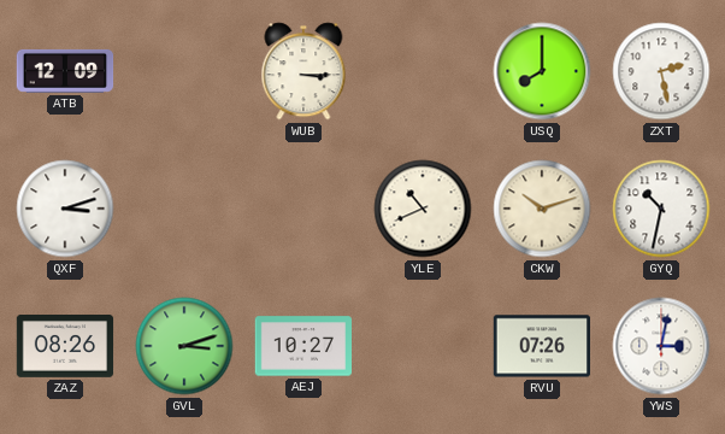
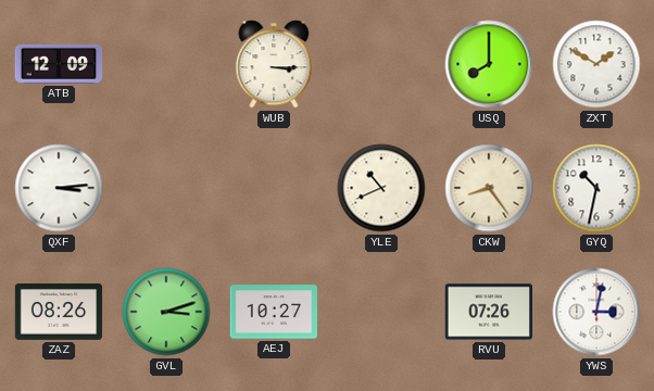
ZXT: 2:28 -> 1:50
QXF: 3:12 -> 3:14
CKW: 10:12 -> 8:24
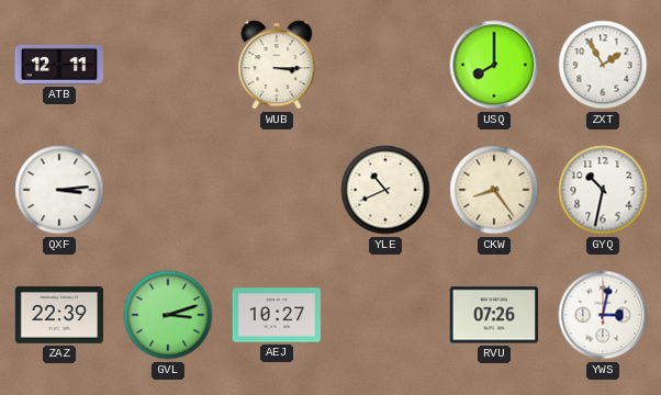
ATB: 12:09 -> 12:11
ZXT: 1:50 -> 1:55
ZAZ: 08:26 -> 22:39
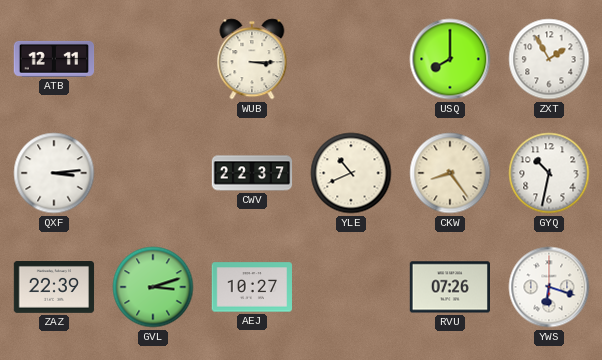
CWV: none -> 22:37
YWS: 3:02 -> 6:18
